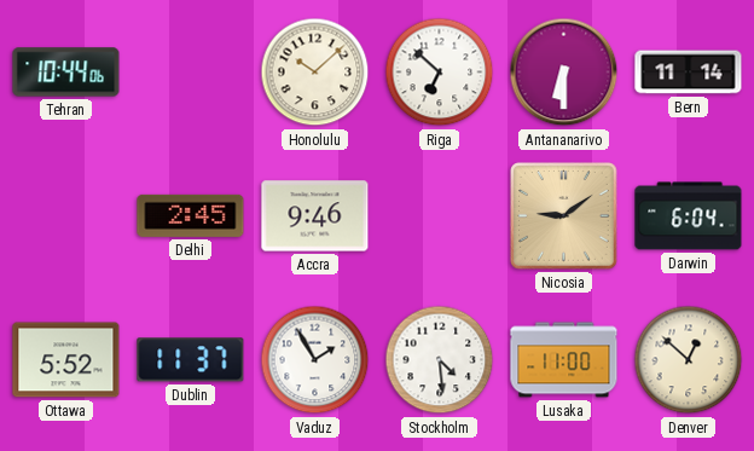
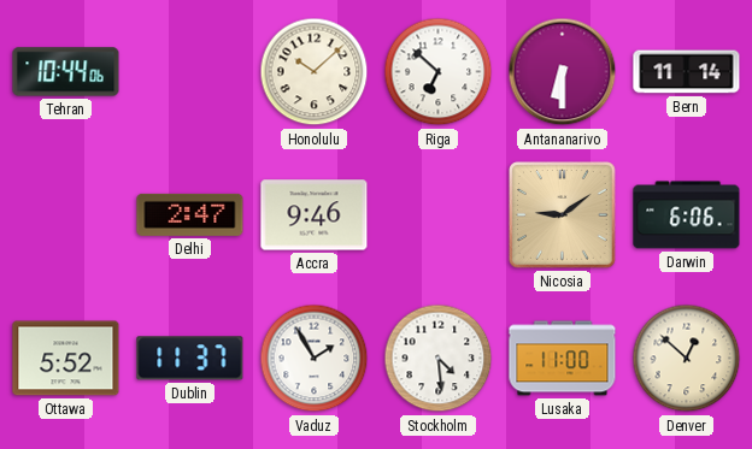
Delhi: 2:45 -> 2:47
Darwin: 6:04 -> 6:06
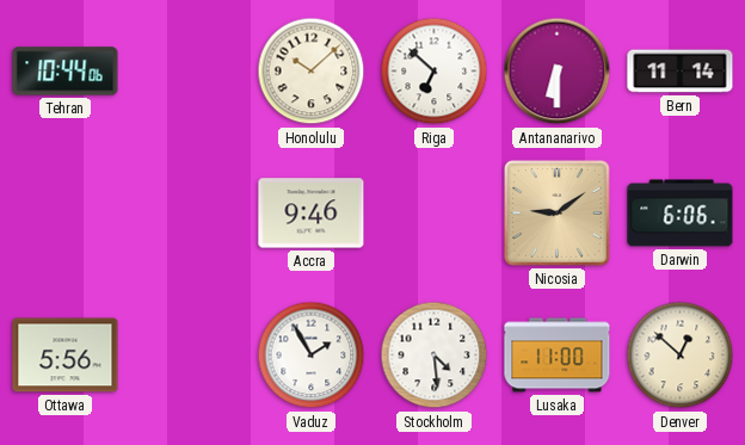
Delhi: 2:47 -> none
Ottawa: 5:52 -> 5:56
Dublin: 11:37 -> none
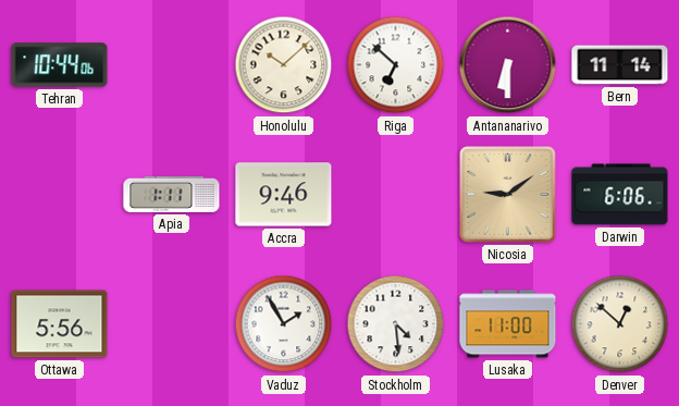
Apia: none -> 1:11
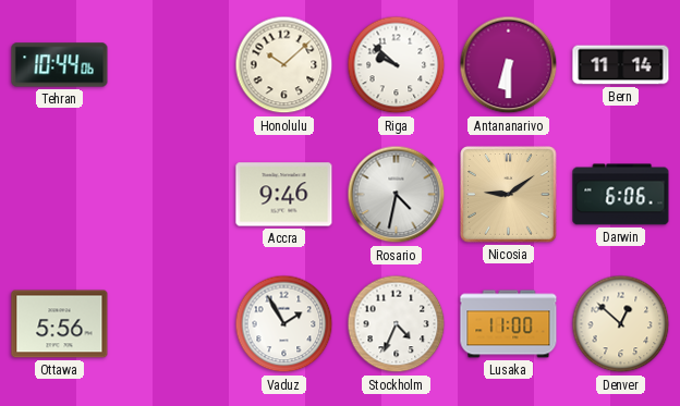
Riga: 6:52 -> 9:52
Apia: 1:11 -> none
Rosario: none -> 4:32
Stockholm: 4:29 -> 4:34
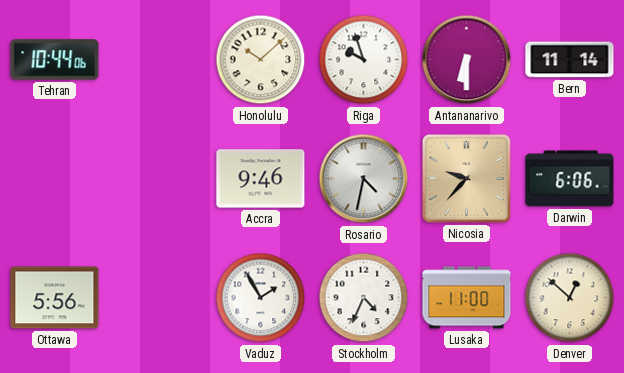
Riga: 9:52 -> 9:57
Nicosia: 9:09 -> 9:37
